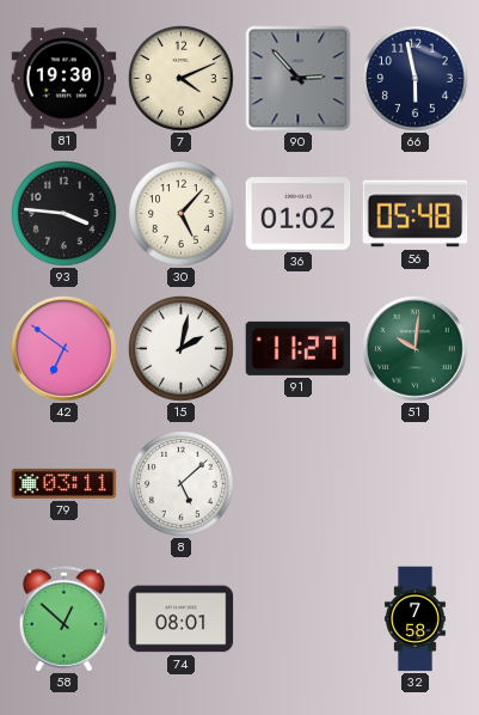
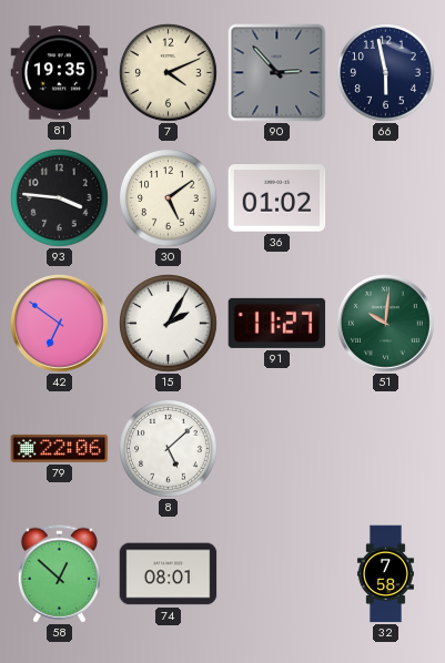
81: 19:30 -> 19:35
30: 5:07 -> 5:09
56: 05:48 -> none
15: 2:02 -> 2:05
79: 03:11 -> 22:06
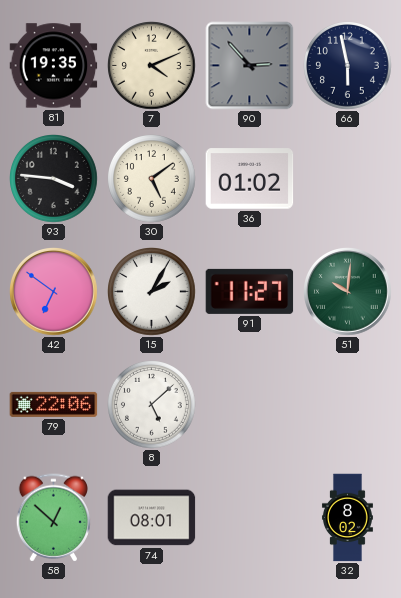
32: 7:58 -> 8:02
